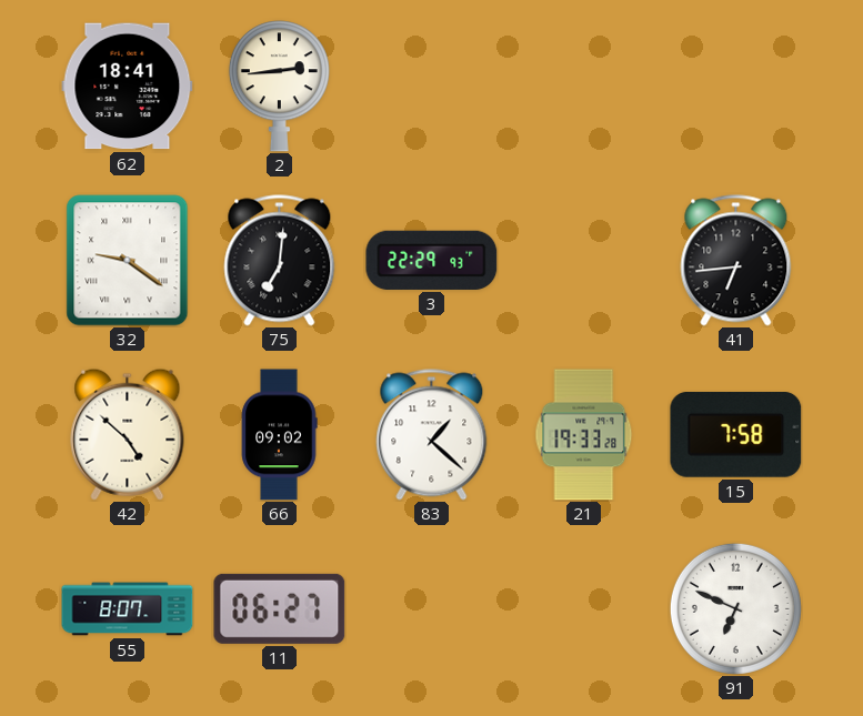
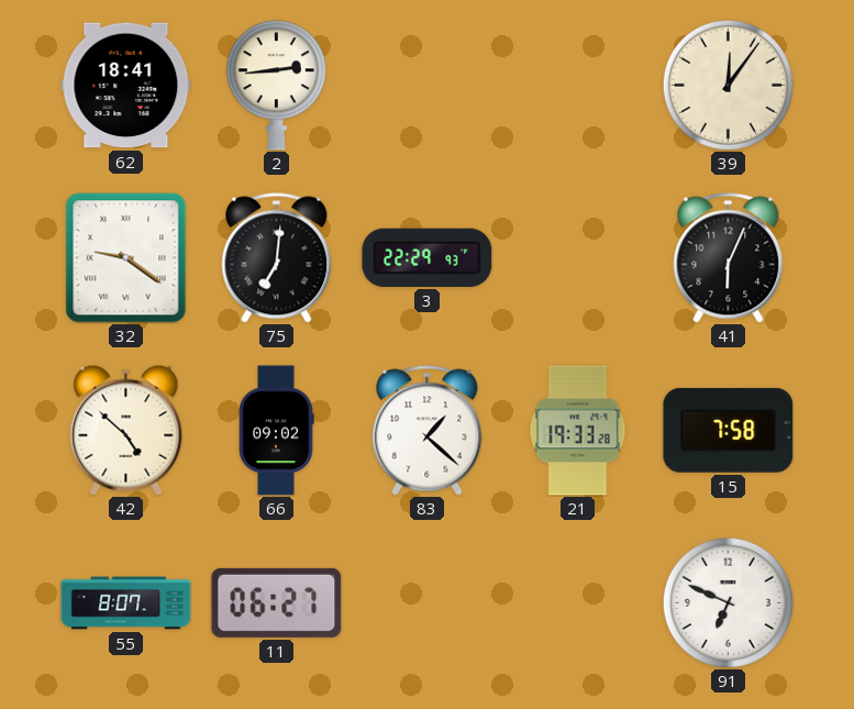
39: none -> 12:06
41: 6:44 -> 6:04
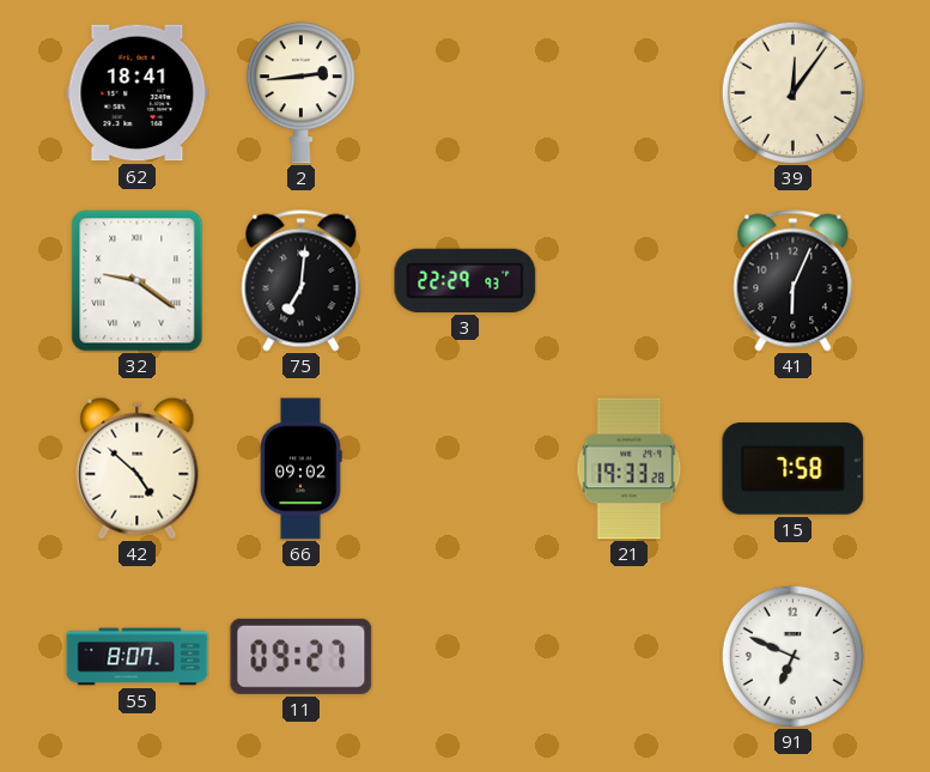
83: 1:22 -> none
11: 06:27 -> 09:27
